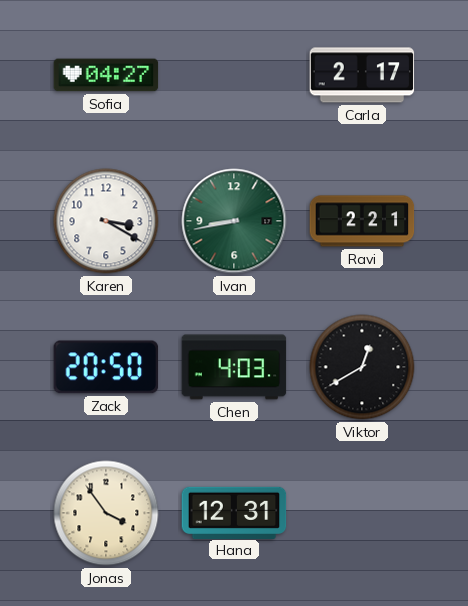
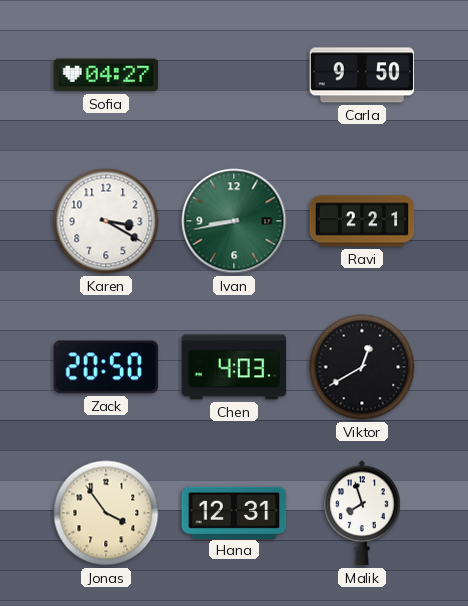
Carla: 2:17 -> 9:50
Malik: none -> 7:57
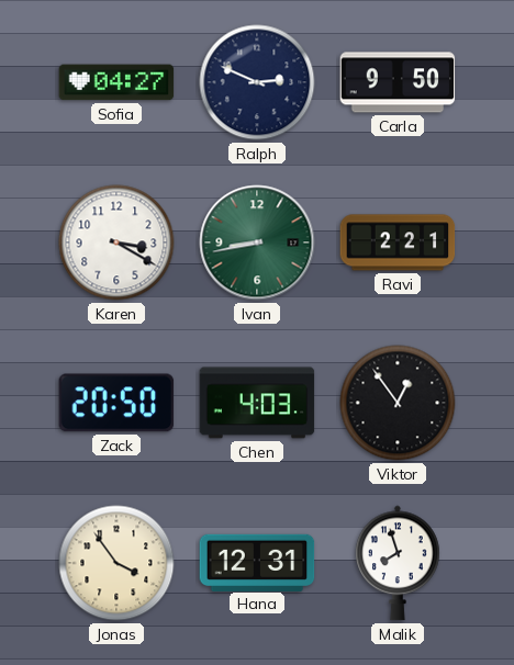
Ralph: none -> 2:49
Viktor: 12:40 -> 12:54
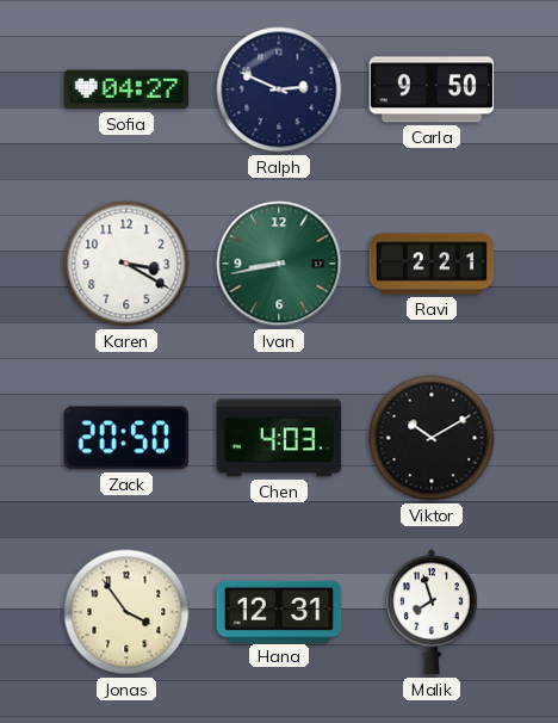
Viktor: 12:54 -> 10:10
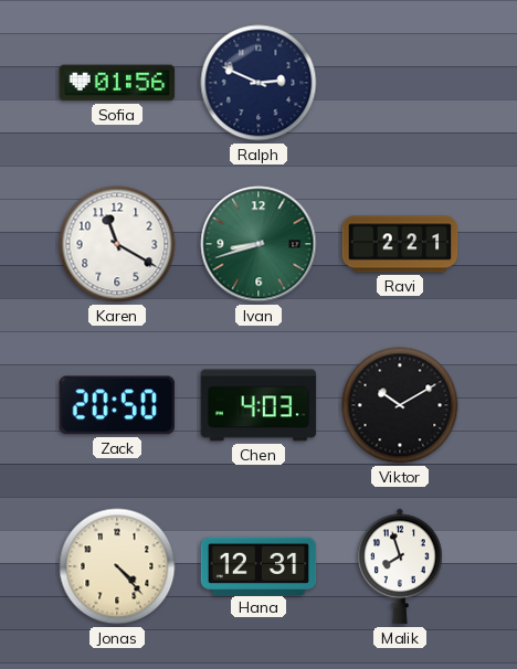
Sofia: 04:27 -> 01:56
Carla: 9:50 -> none
Karen: 3:20 -> 11:20
Ivan: 8:43 -> 8:42
Jonas: 3:54 -> 4:23
